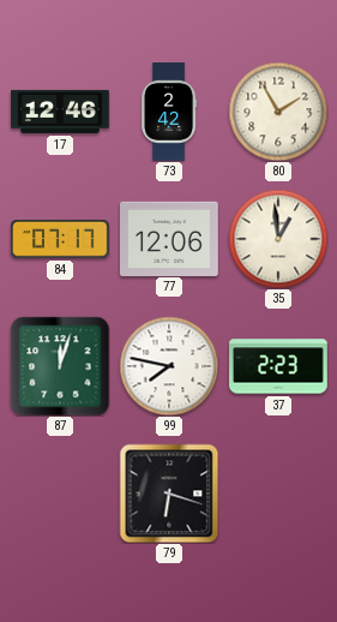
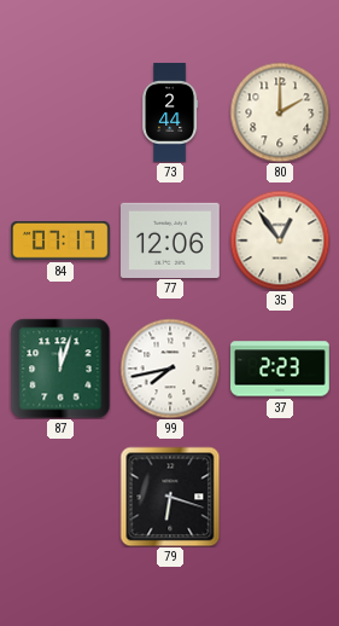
17: 12:46 -> none
73: 2:42 -> 2:44
80: 1:55 -> 2:00
35: 12:59 -> 12:54
99: 7:47 -> 7:43
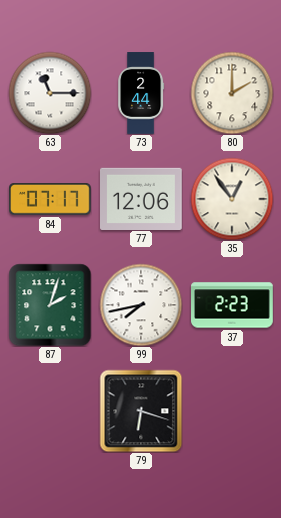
63: none -> 11:15
87: 12:03 -> 2:03
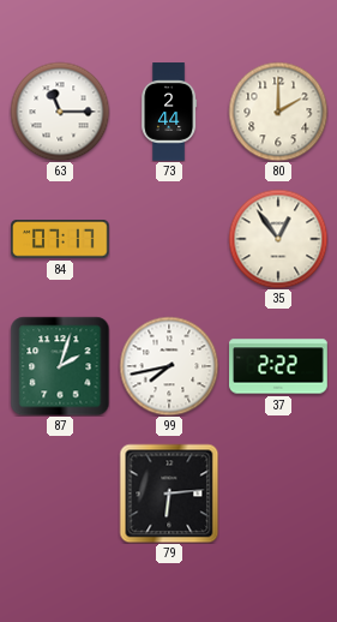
77: 12:06 -> none
37: 2:23 -> 2:22
79: 6:18 -> 6:14
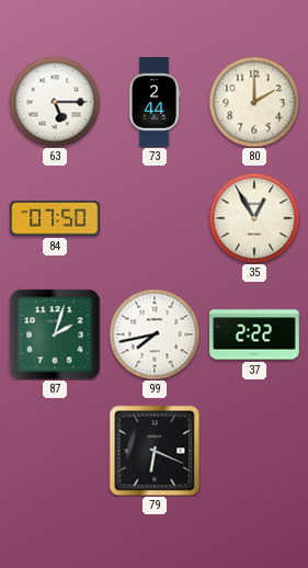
63: 11:15 -> 5:15
84: 07:17 -> 07:50
35: 12:54 -> 12:55
79: 6:14 -> 6:19
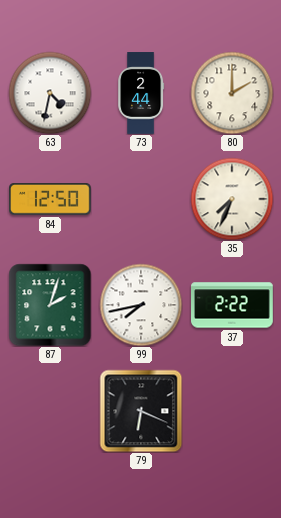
63: 5:15 -> 4:32
84: 07:50 -> 12:50
35: 12:55 -> 7:34
